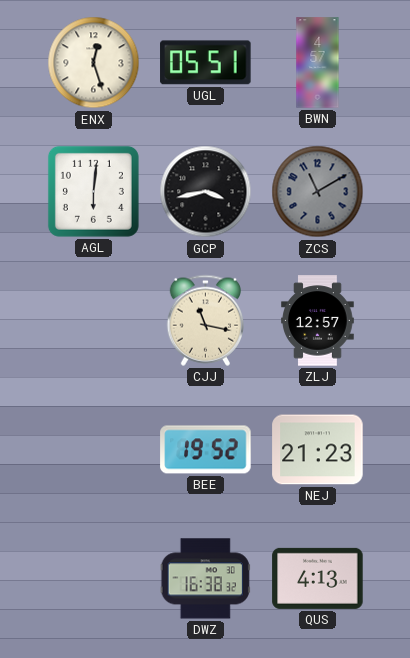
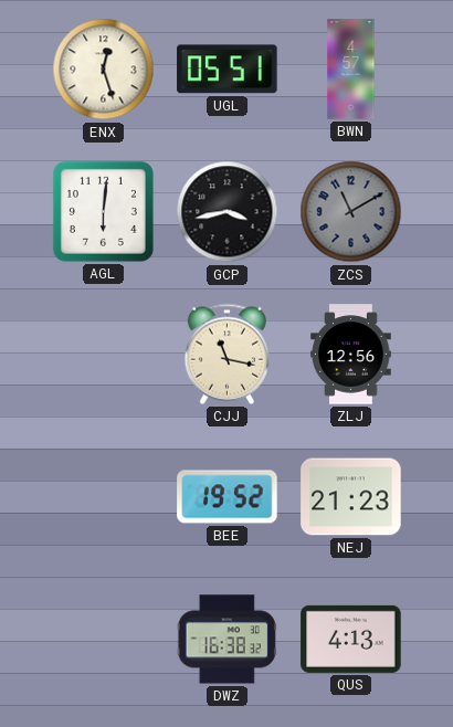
ZLJ: 12:57 -> 12:56
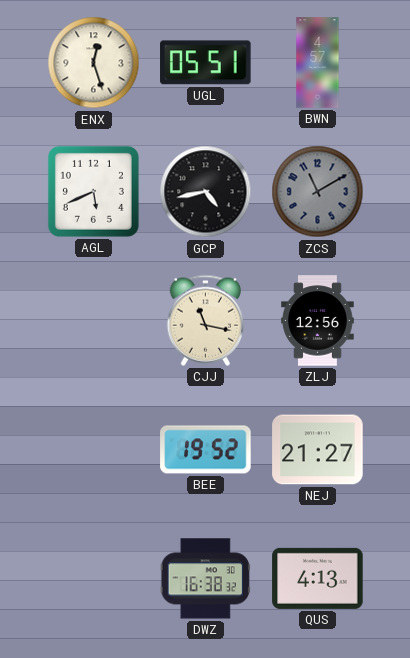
AGL: 6:01 -> 5:41
GCP: 3:43 -> 4:43
NEJ: 21:23 -> 21:27
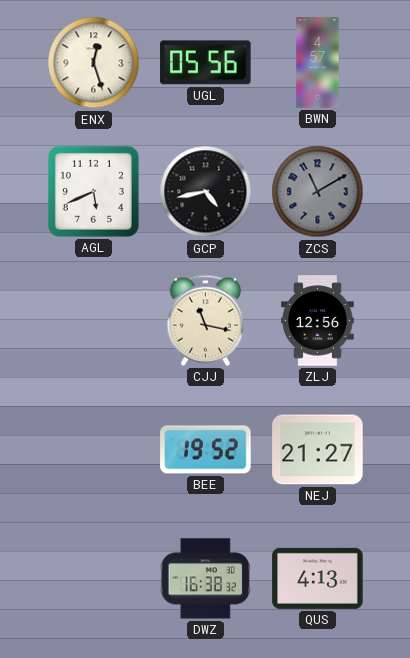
UGL: 05:51 -> 05:56
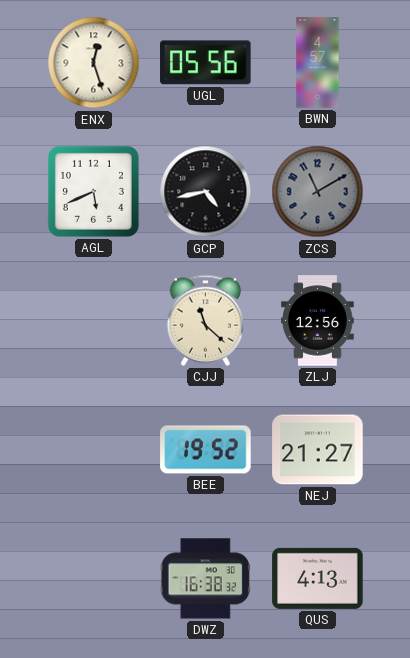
CJJ: 11:17 -> 11:22
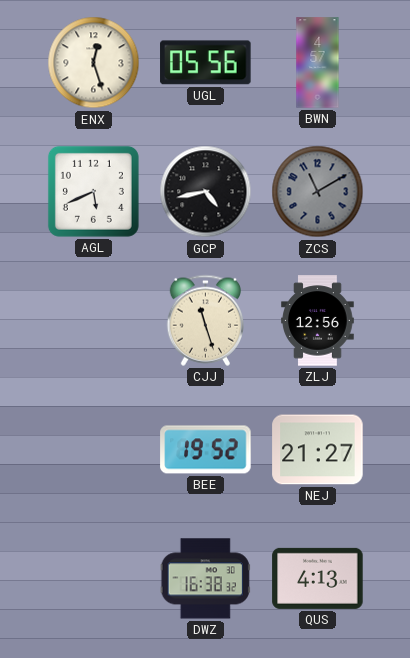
CJJ: 11:22 -> 11:27
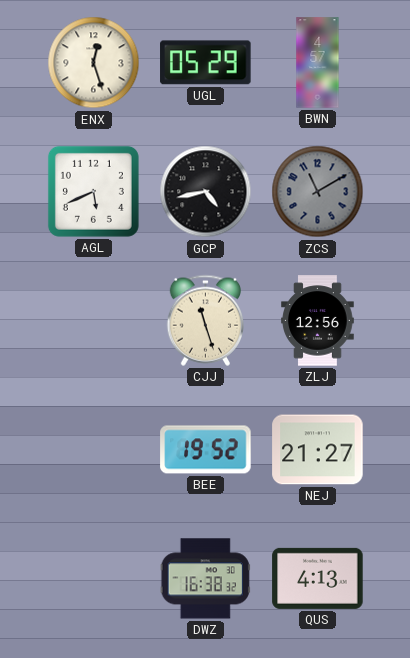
UGL: 05:56 -> 05:29
